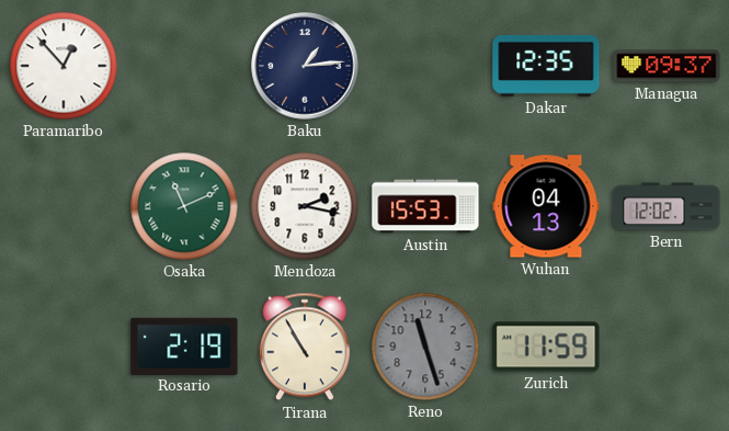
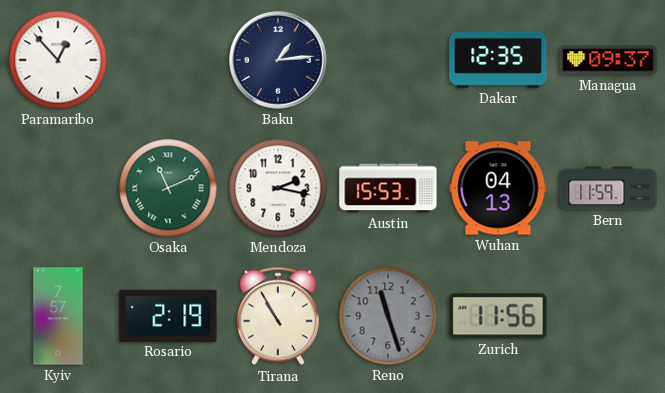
Bern: 12:02 -> 11:59
Kyiv: none -> 7:57
Zurich: 11:59 -> 11:56
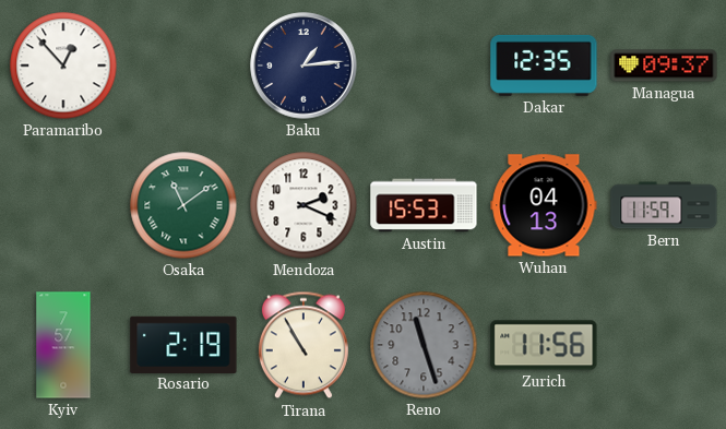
Osaka: 11:11 -> 11:09
Mendoza: 2:17 -> 2:19
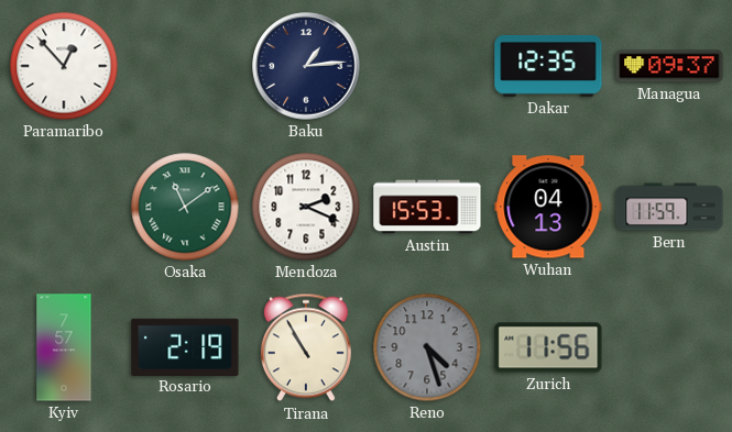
Reno: 11:27 -> 4:27
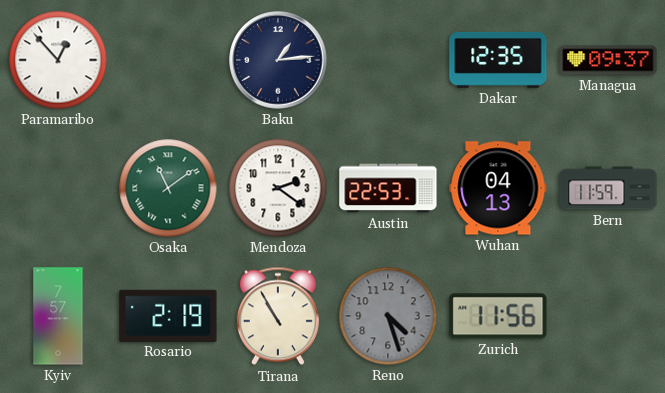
Mendoza: 2:19 -> 2:21
Austin: 15:53 -> 22:53
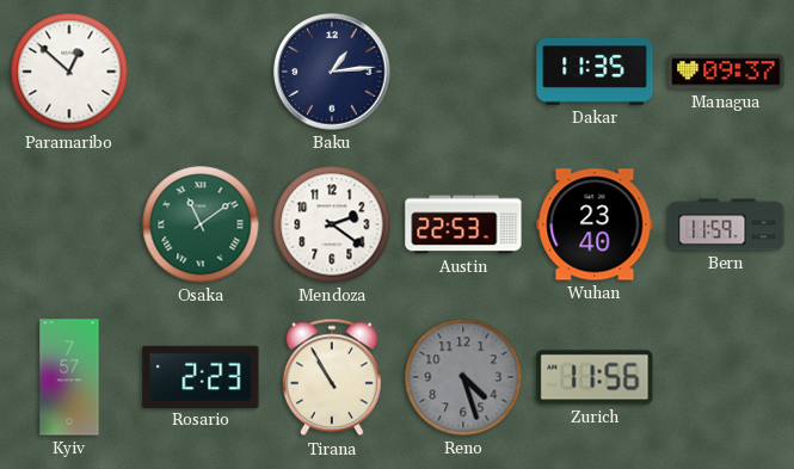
Paramaribo: 12:53 -> 12:52
Dakar: 12:35 -> 11:35
Wuhan: 04:13 -> 23:40
Rosario: 2:19 -> 2:23
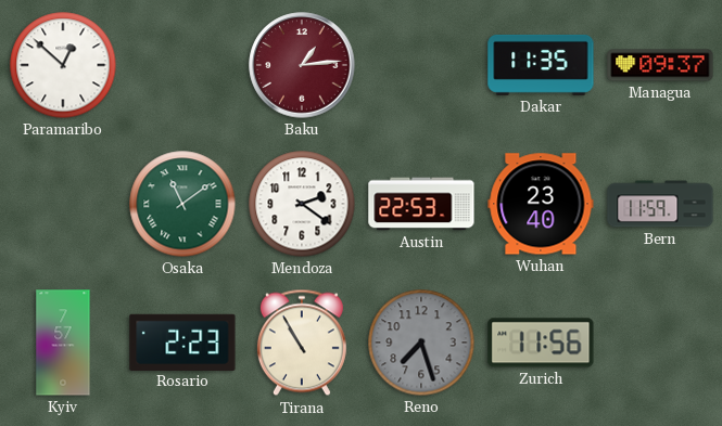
Baku dial: navy -> burgundy
Reno: 4:27 -> 7:27
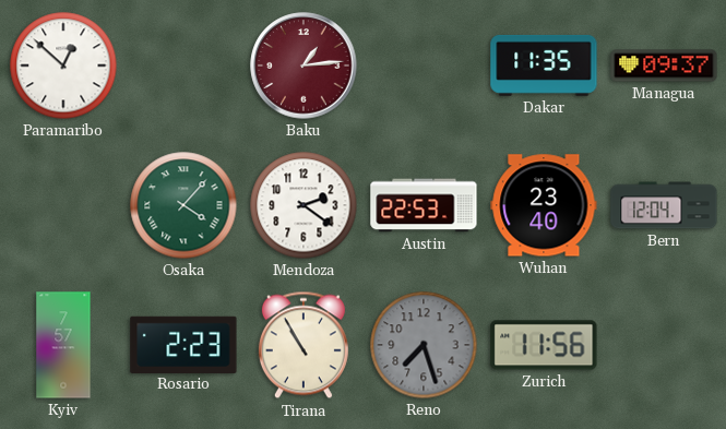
Osaka: 11:09 -> 4:07
Bern: 11:59 -> 12:04
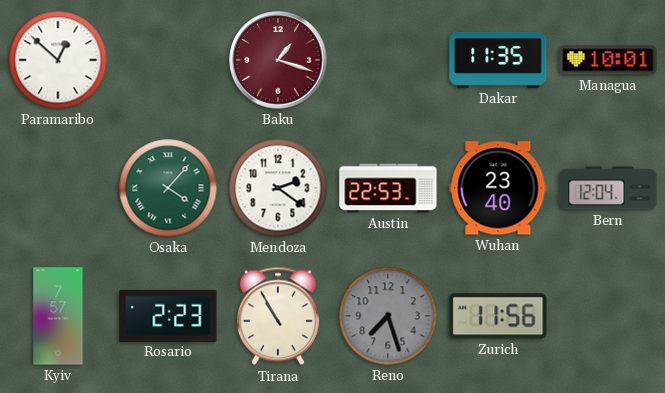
Baku: 1:14 -> 1:18
Managua: 09:37 -> 10:01
